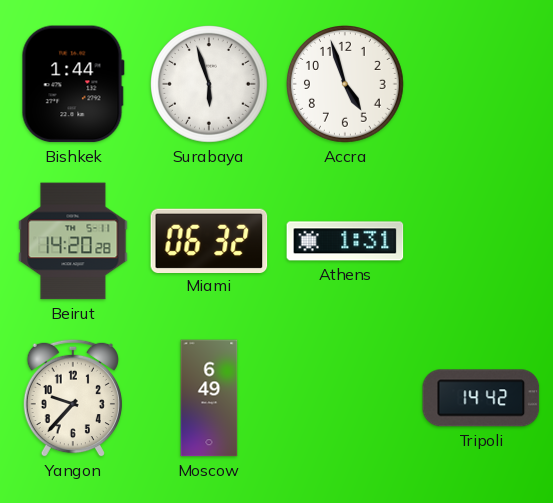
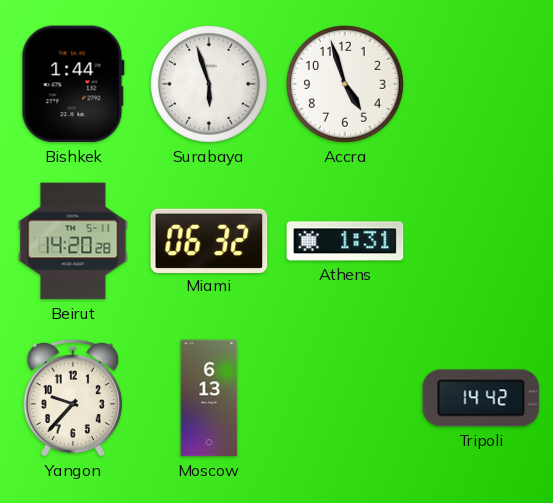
Moscow: 6:49 -> 6:13
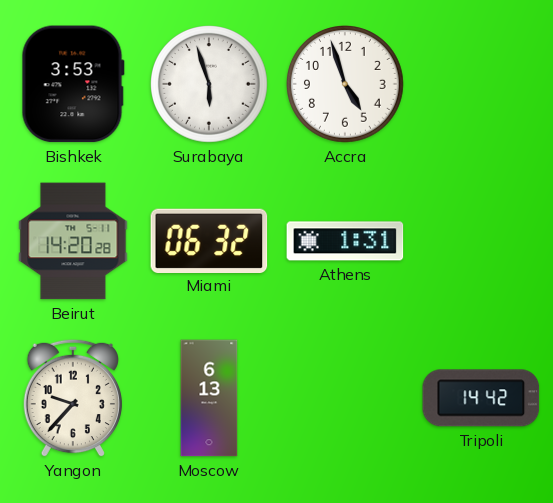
Bishkek: 1:44 -> 3:53
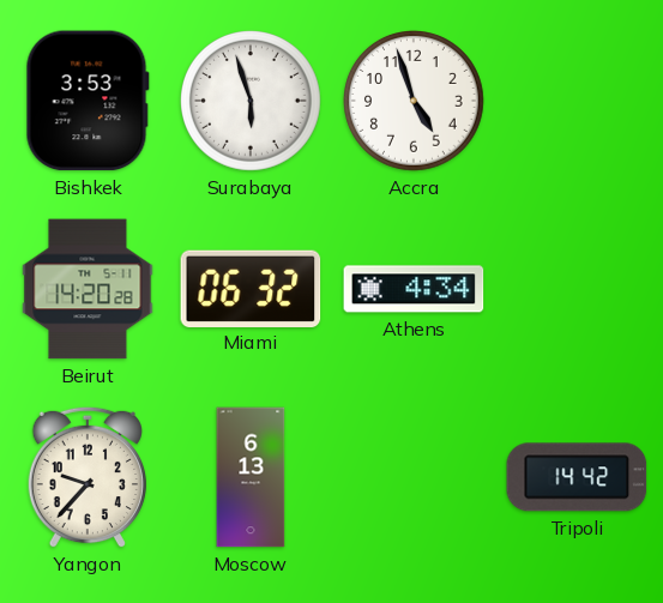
Athens: 1:31 -> 4:34
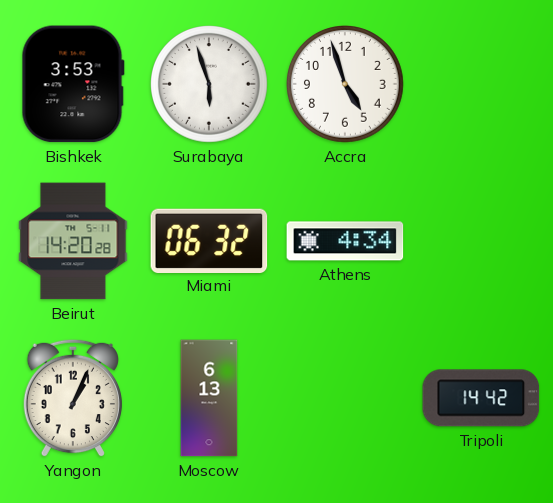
Yangon: 9:37 -> 1:04
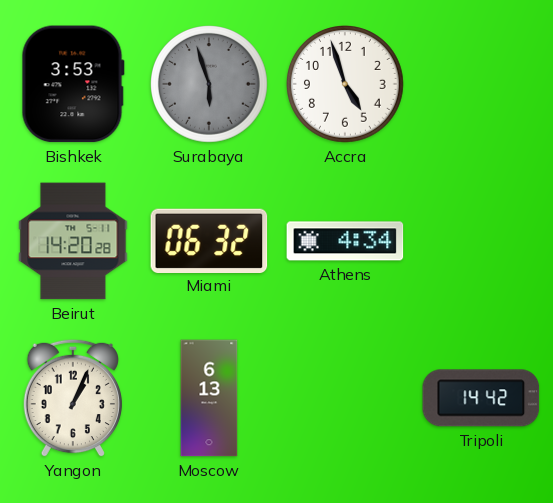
Surabaya dial: white -> grey
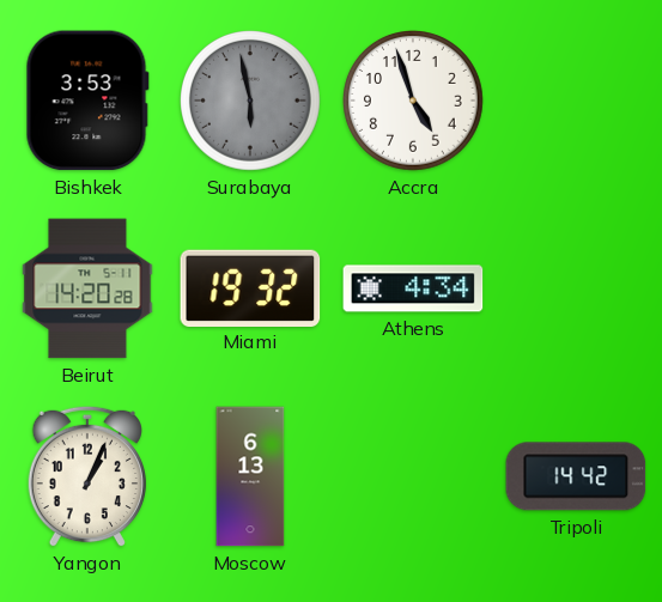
Surabaya: 5:57 -> 5:58
Miami: 06:32 -> 19:32
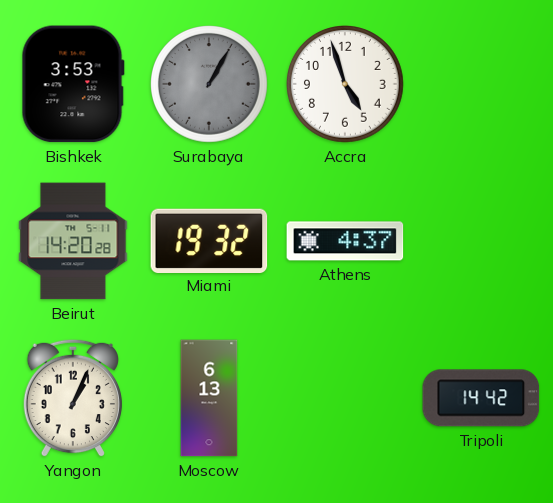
Surabaya: 5:58 -> 1:05
Athens: 4:34 -> 4:37
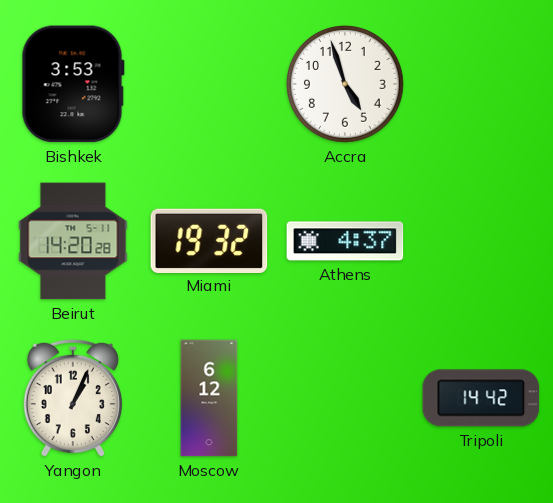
Surabaya: 1:05 -> none
Moscow: 6:13 -> 6:12
